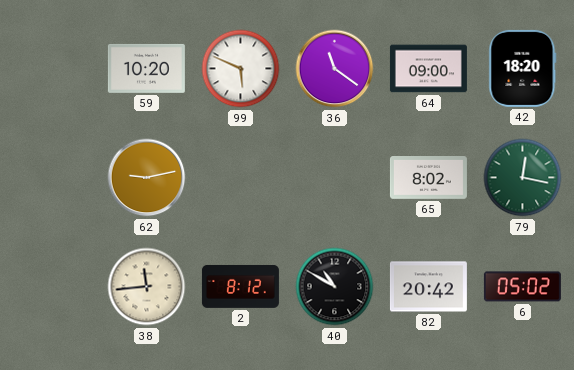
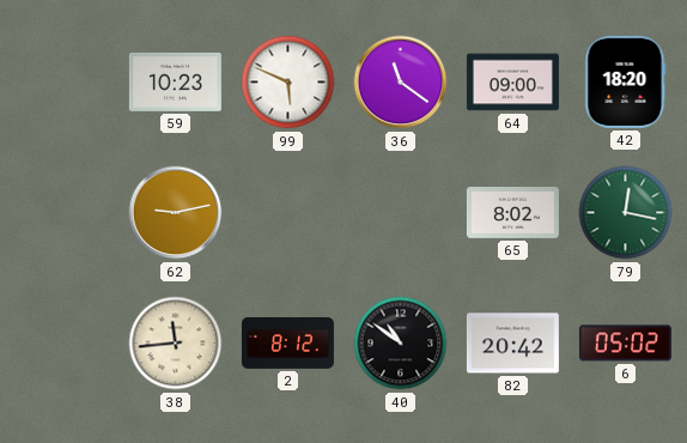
59: 10:20 -> 10:23
40: 10:50 -> 10:51
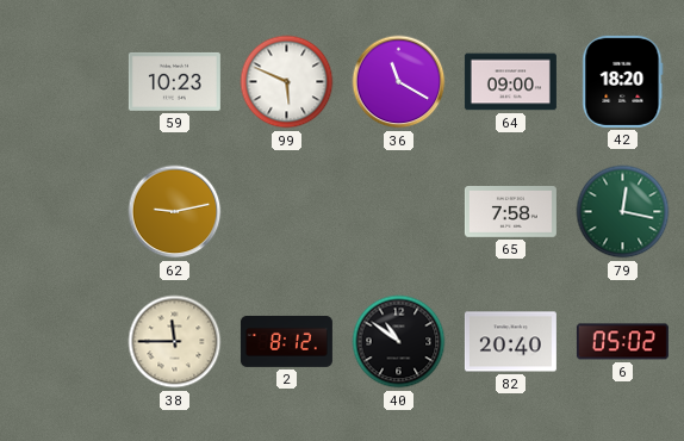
36: 11:21 -> 11:20
65: 8:02 -> 7:58
38: 11:44 -> 11:45
82: 20:42 -> 20:40
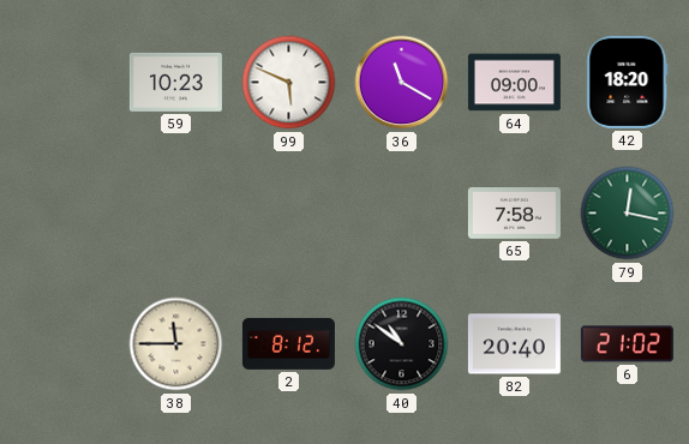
62: 9:13 -> none
6: 05:02 -> 21:02
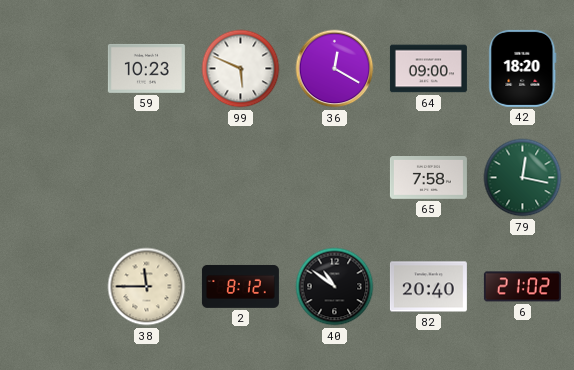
36: 11:20 -> 12:20
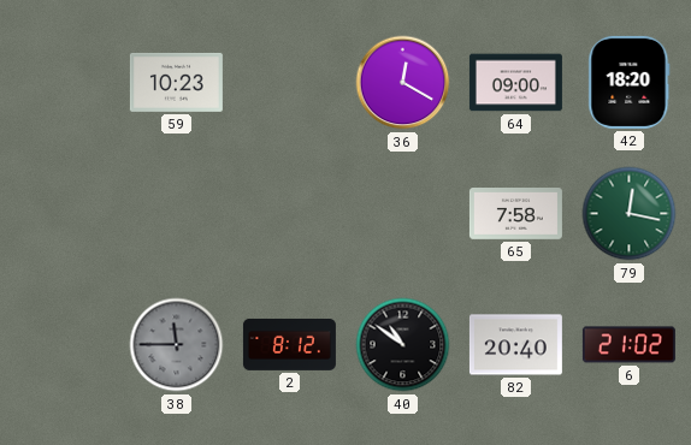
99: 5:49 -> none
38 dial: cream -> grey
